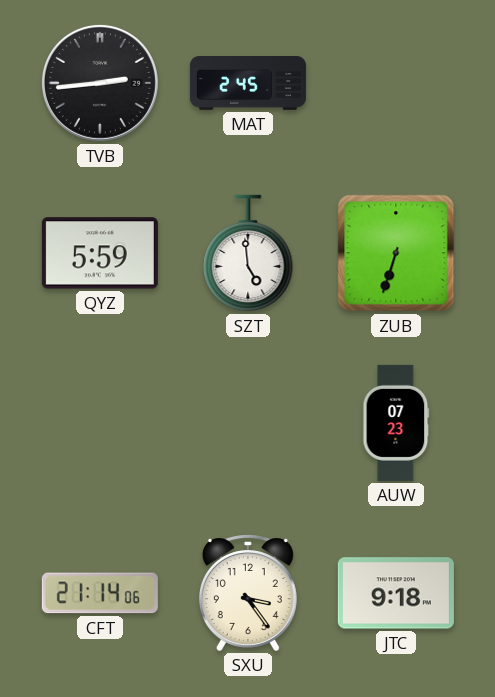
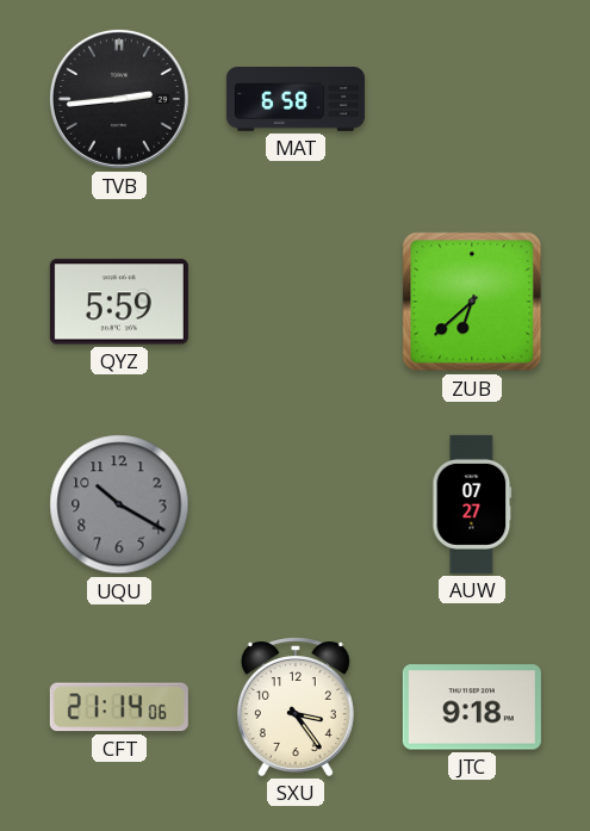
MAT: 2:45 -> 6:58
SZT: 4:59 -> none
ZUB: 6:33 -> 6:38
UQU: none -> 10:20
AUW: 07:23 -> 07:27
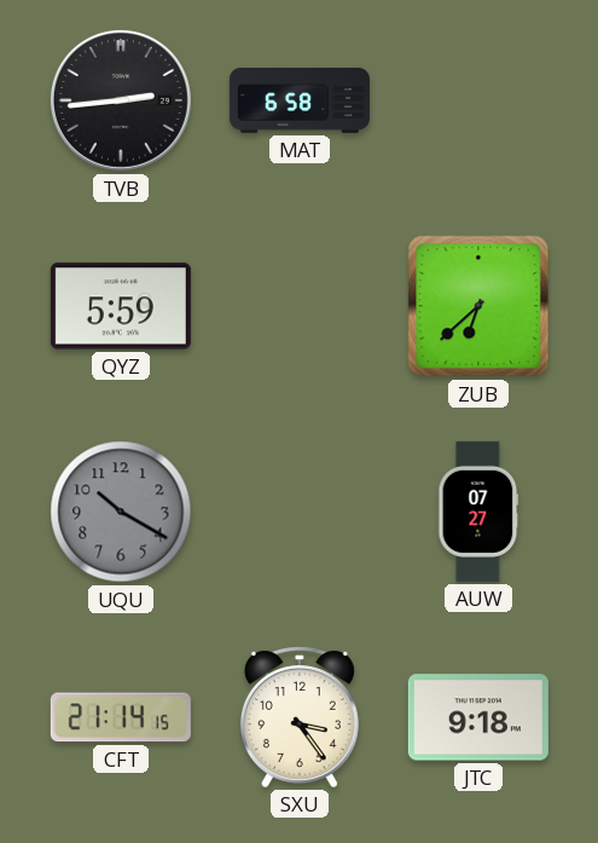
CFT: 21:14:06 -> 21:14:15
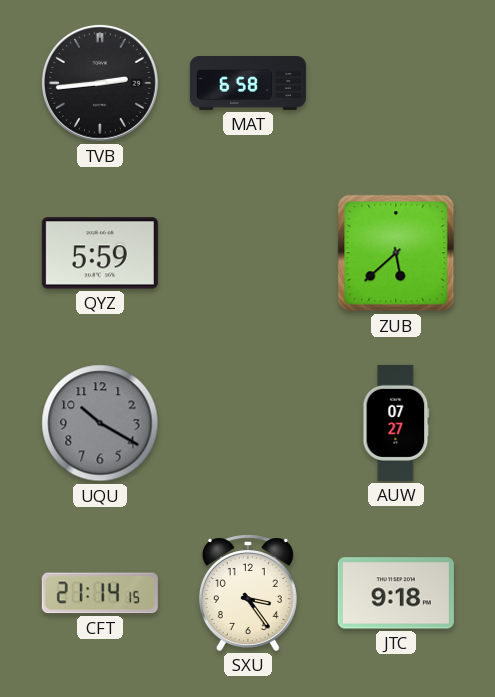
ZUB: 6:38 -> 5:38
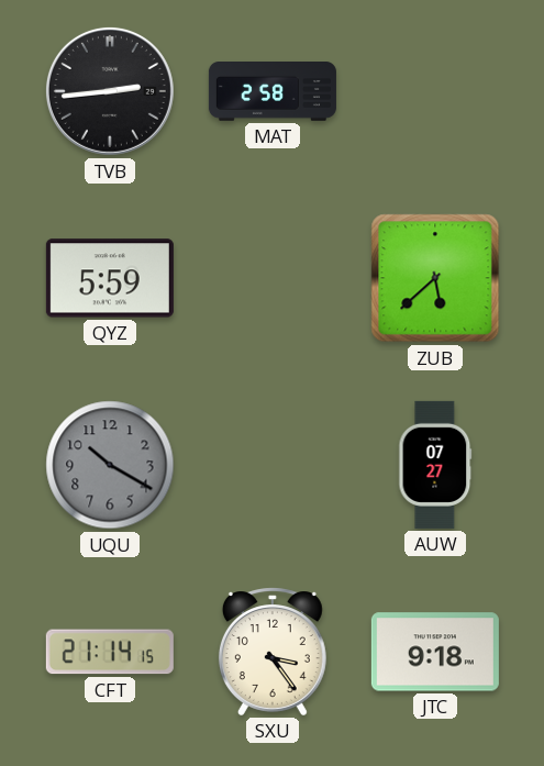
MAT: 6:58 -> 2:58
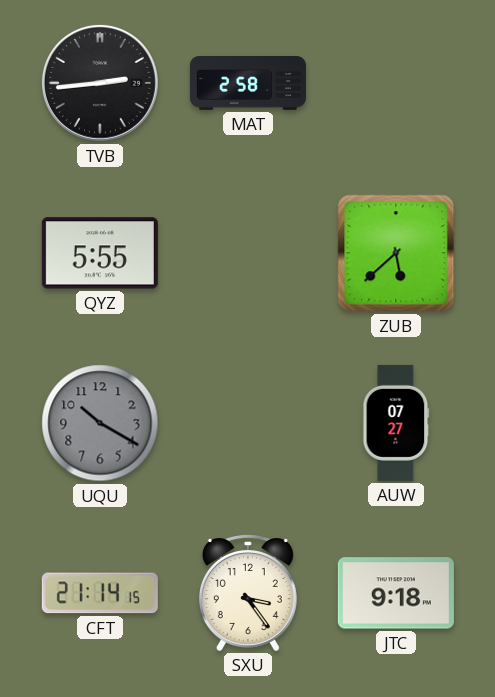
QYZ: 5:59 -> 5:55
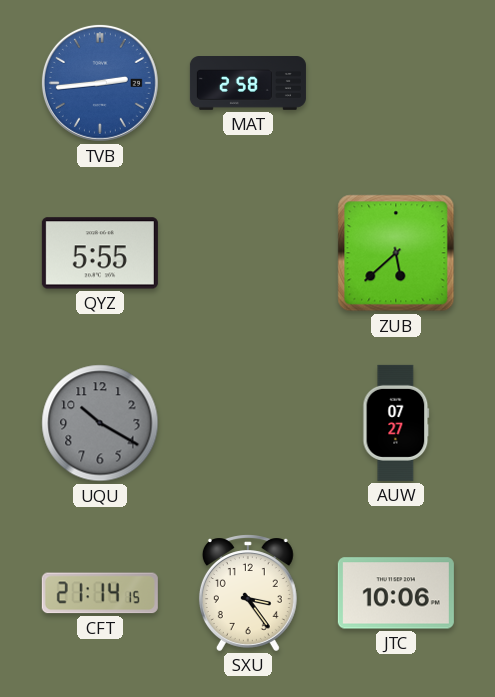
TVB dial: black -> blue
JTC: 9:18 -> 10:06
